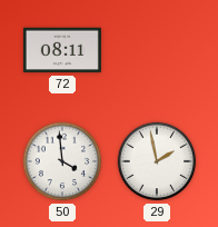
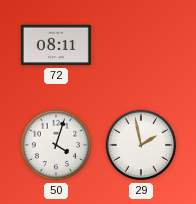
50: 3:59 -> 4:03
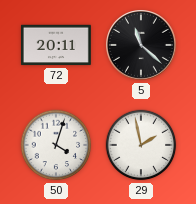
72: 08:11 -> 20:11
5: none -> 11:22
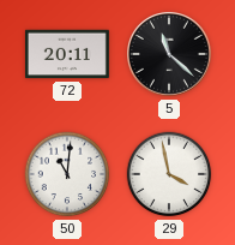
50: 4:03 -> 11:01
29: 1:58 -> 3:58
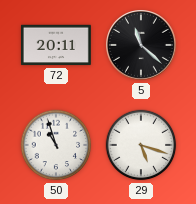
50: 11:01 -> 10:57
29: 3:58 -> 5:18
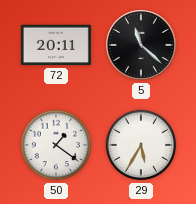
50: 10:57 -> 1:21
29: 5:18 -> 5:35
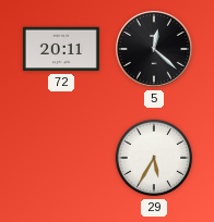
5: 11:22 -> 12:22
50: 1:21 -> none
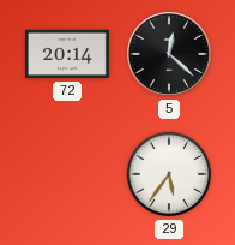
72: 20:11 -> 20:14
29: 5:35 -> 5:36
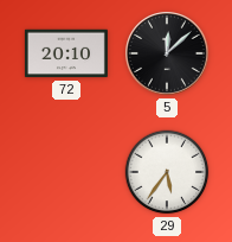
72: 20:14 -> 20:10
5: 12:22 -> 12:08
